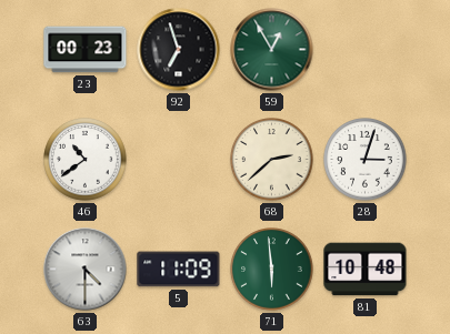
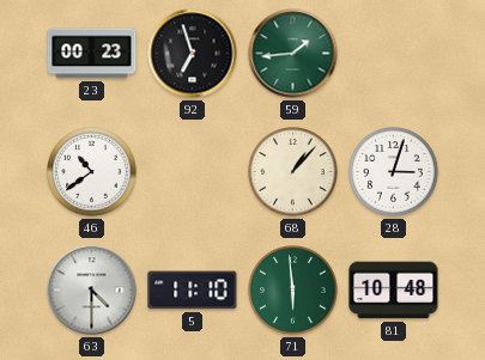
59: 12:55 -> 1:44
68: 2:38 -> 1:07
5: 11:09 -> 11:10
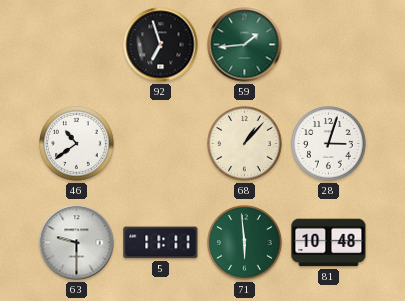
23: 00:23 -> none
63: 4:30 -> 9:30
5: 11:10 -> 11:11
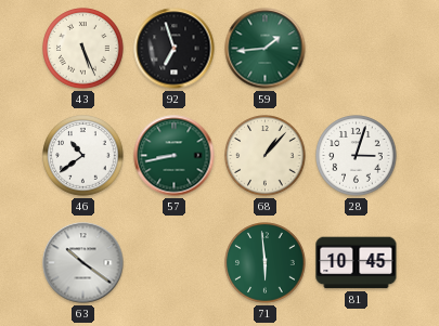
43: none -> 5:26
57: none -> 8:43
63: 9:30 -> 10:21
5: 11:11 -> none
81: 10:48 -> 10:45
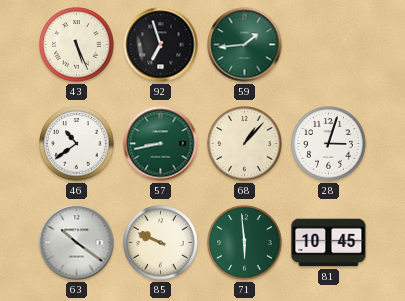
85: none -> 9:49
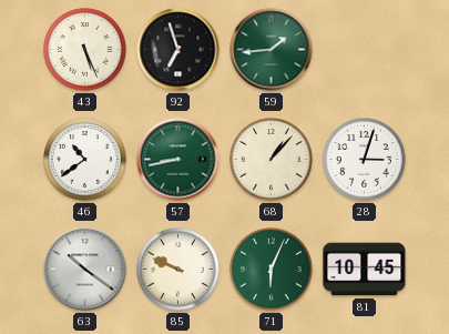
71: 5:59 -> 6:04
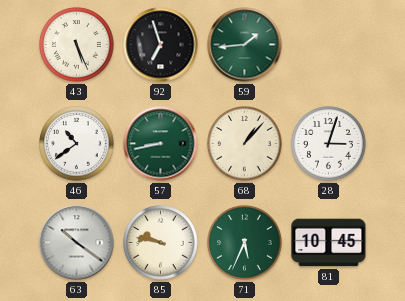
85: 9:49 -> 9:47
71: 6:04 -> 5:34
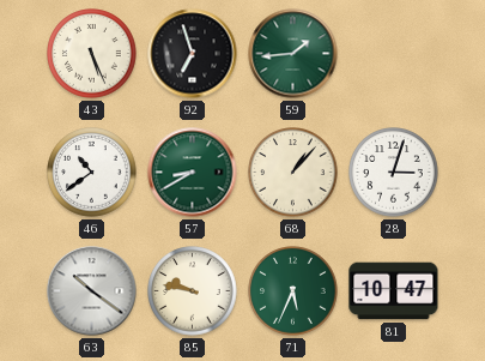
57: 8:43 -> 8:40
81: 10:45 -> 10:47
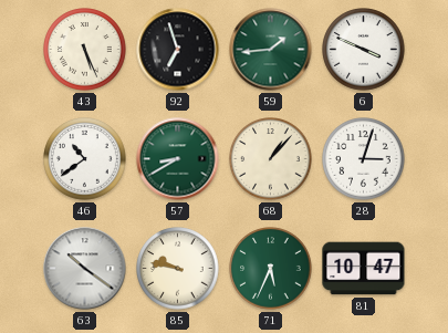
6: none -> 3:49
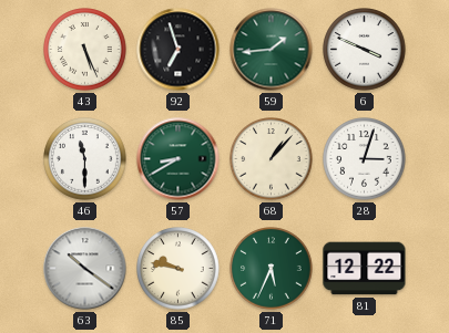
46: 10:39 -> 11:30
81: 10:47 -> 12:22
